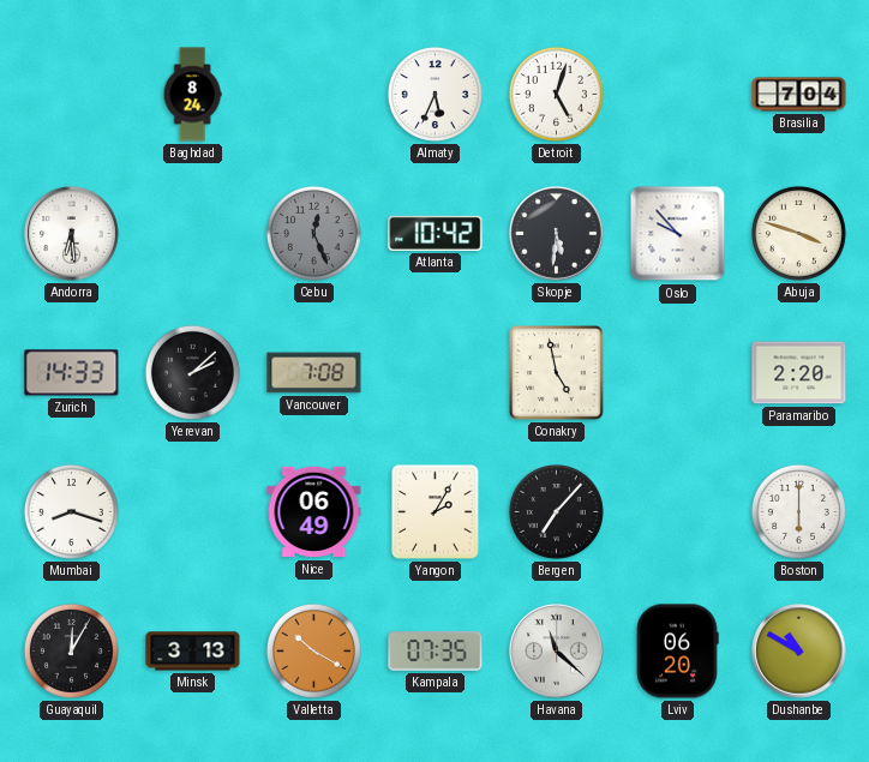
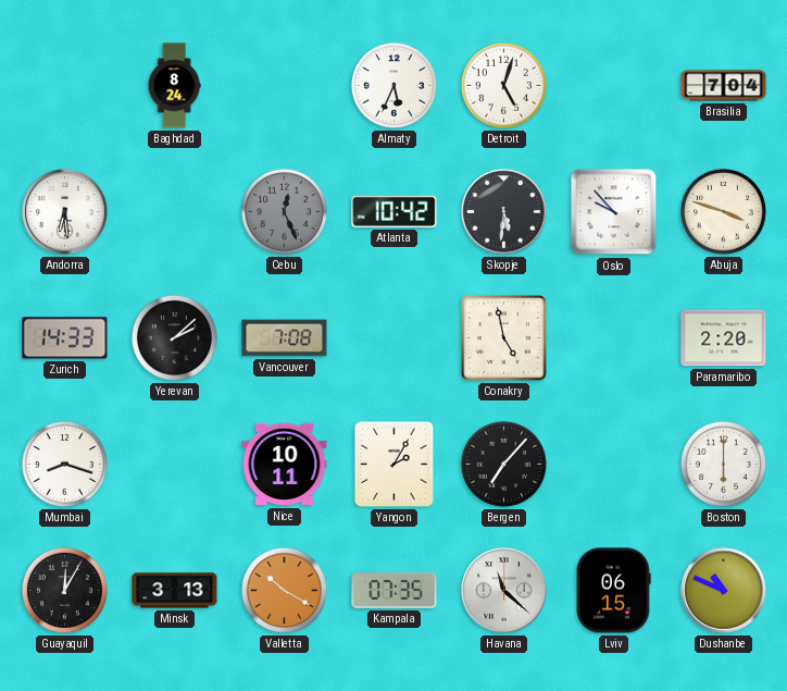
Nice: 06:49 -> 10:11
Lviv: 06:20 -> 06:15
Dushanbe: 10:50 -> 10:49
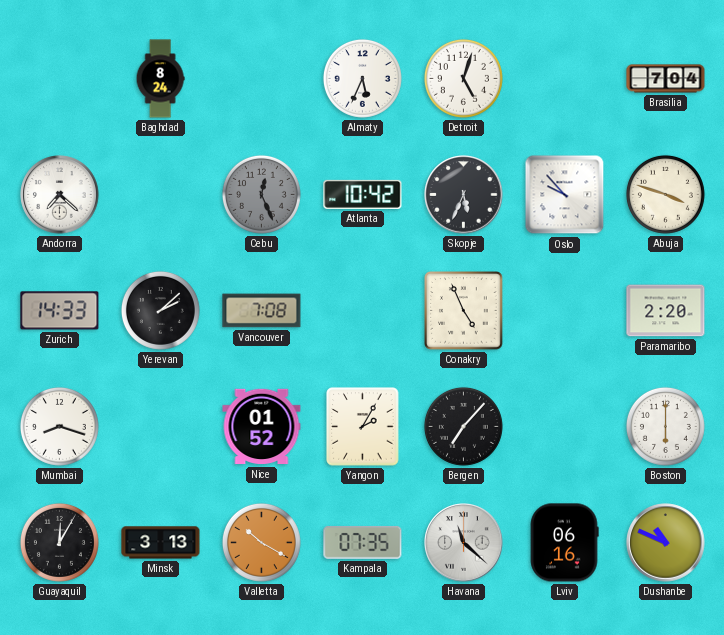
Andorra: 6:29 -> 7:22
Skopje: 5:31 -> 5:34
Conakry: 4:58 -> 4:56
Nice: 10:11 -> 01:52
Lviv: 06:15 -> 06:16
